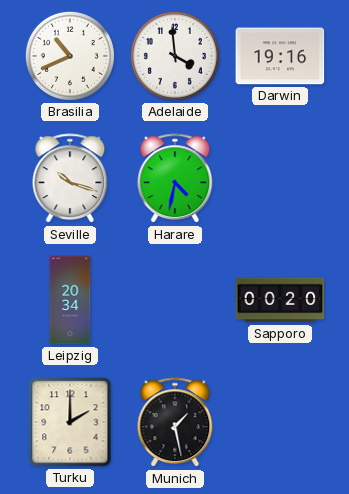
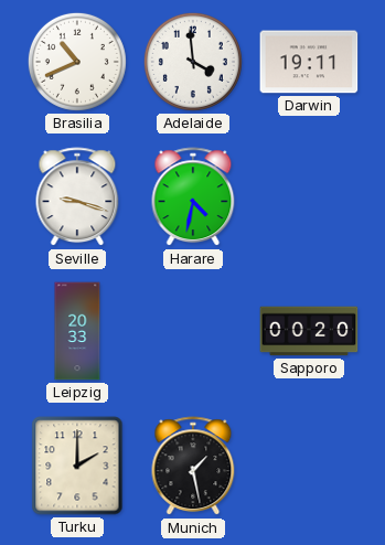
Darwin: 19:16 -> 19:11
Seville: 10:18 -> 9:18
Leipzig: 20:34 -> 20:33
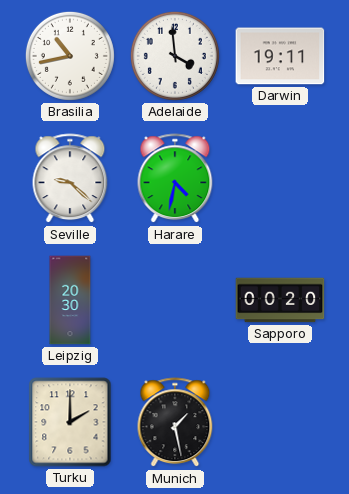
Brasilia: 10:41 -> 10:43
Seville: 9:18 -> 9:22
Leipzig: 20:33 -> 20:30
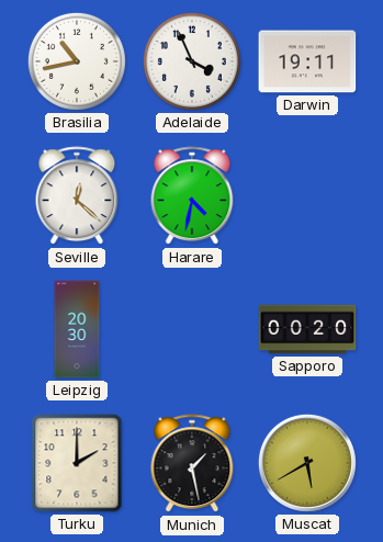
Adelaide: 3:59 -> 3:56
Seville: 9:22 -> 12:22
Muscat: none -> 5:40
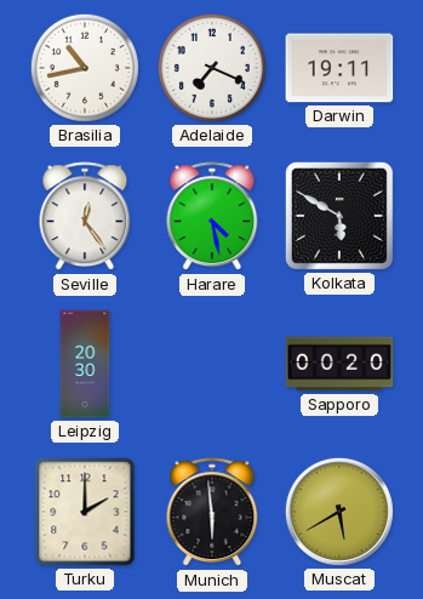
Adelaide: 3:56 -> 7:19
Seville: 12:22 -> 12:24
Harare: 4:32 -> 4:28
Kolkata: none -> 5:50
Munich: 1:28 -> 5:59
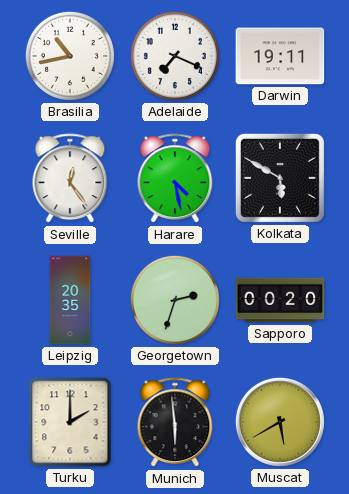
Leipzig: 20:30 -> 20:35
Georgetown: none -> 2:33
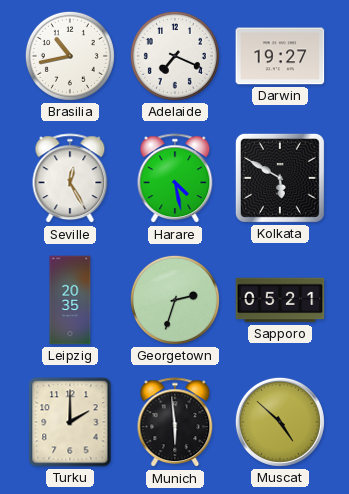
Darwin: 19:11 -> 19:27
Seville: 12:24 -> 12:25
Sapporo: 00:20 -> 05:21
Muscat: 5:40 -> 4:52
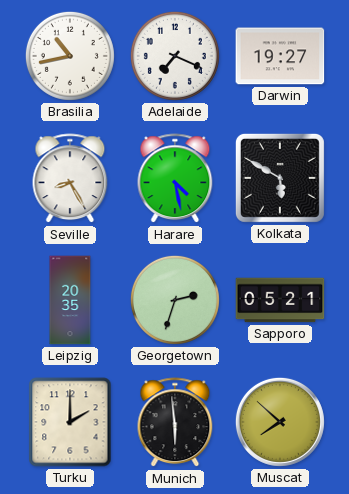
Seville: 12:25 -> 8:25
Muscat: 4:52 -> 7:52
